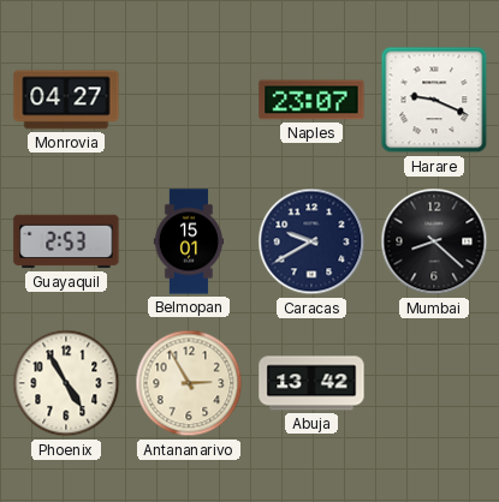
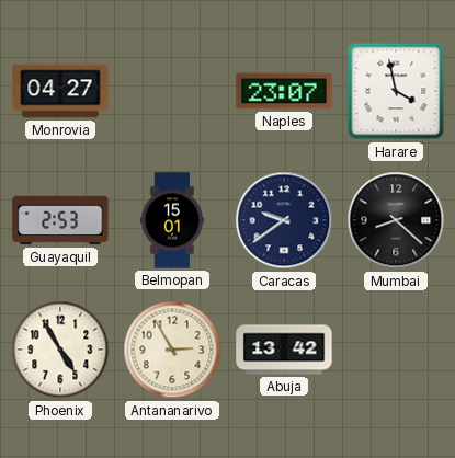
Harare: 9:19 -> 3:58
Caracas: 9:40 -> 9:39
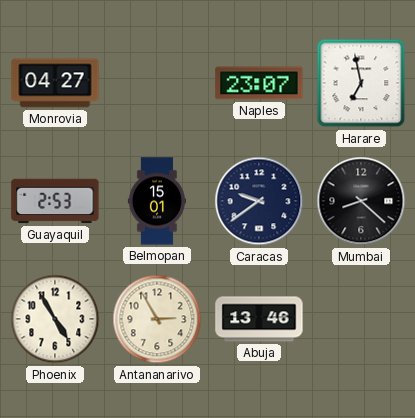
Harare: 3:58 -> 6:58
Abuja: 13:42 -> 13:46
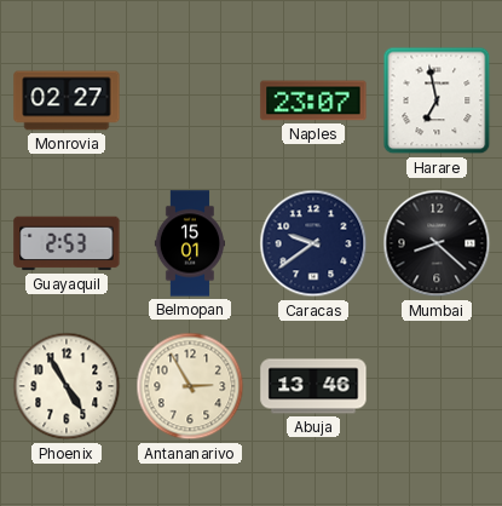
Monrovia: 04:27 -> 02:27
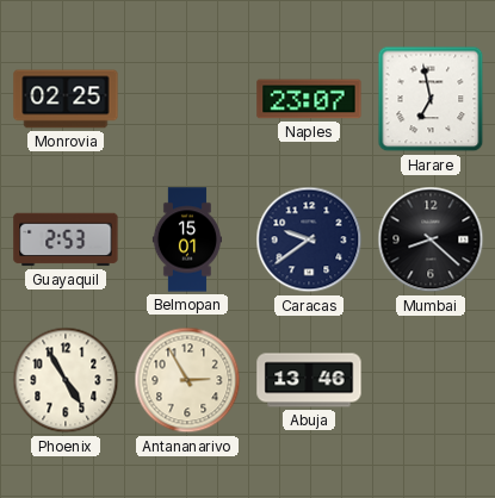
Monrovia: 02:27 -> 02:25
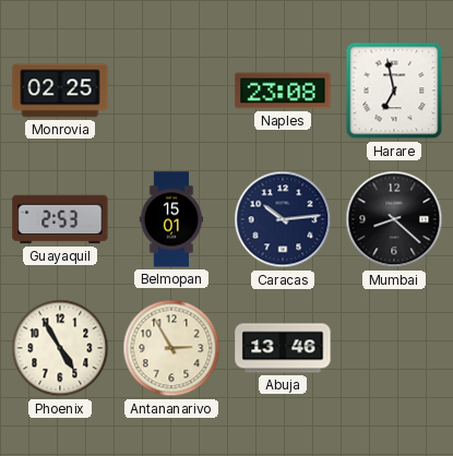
Naples: 23:07 -> 23:08
Caracas: 9:39 -> 10:14
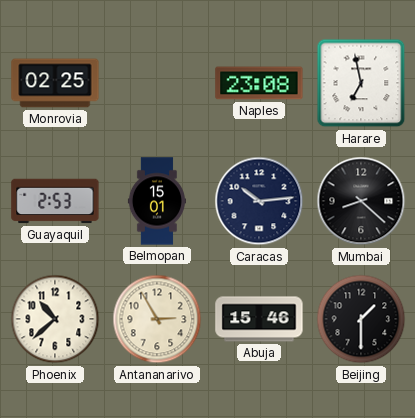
Phoenix: 4:55 -> 10:38
Abuja: 13:46 -> 15:46
Beijing: none -> 1:30
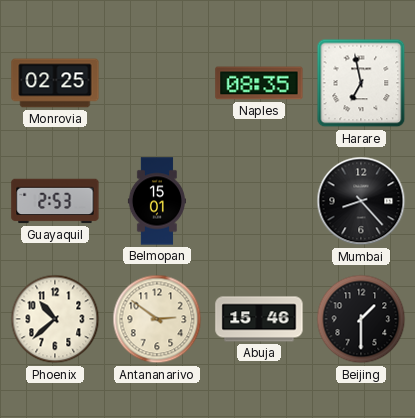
Naples: 23:08 -> 08:35
Caracas: 10:14 -> none
Mumbai: 8:22 -> 8:23
Antananarivo: 2:55 -> 2:51
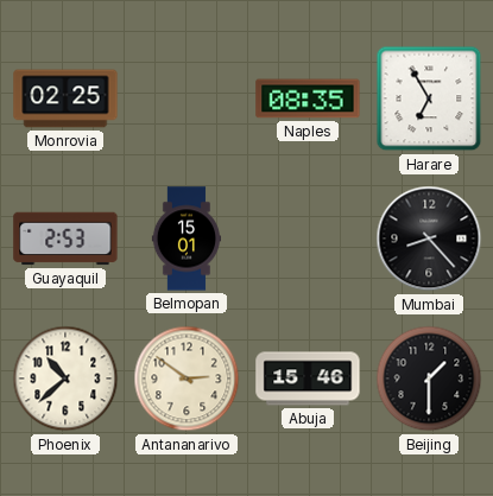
Harare: 6:58 -> 6:55
